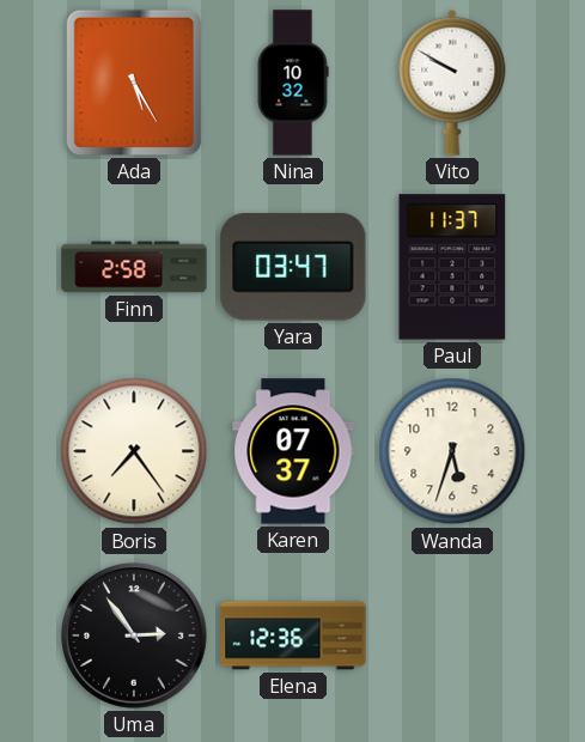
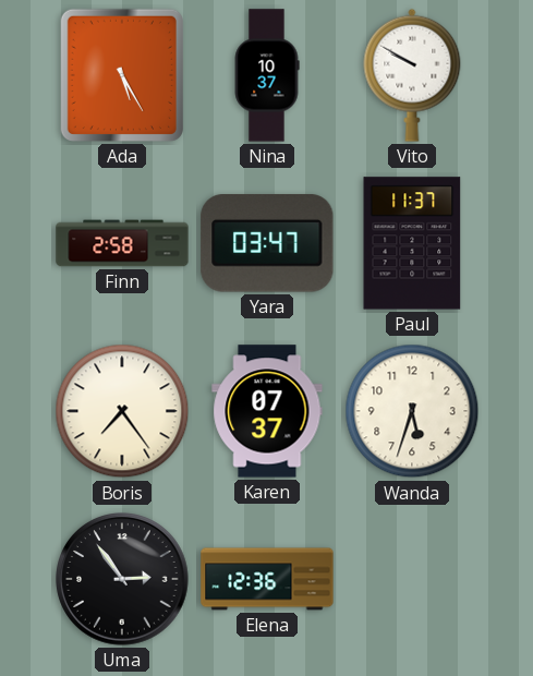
Nina: 10:32 -> 10:37
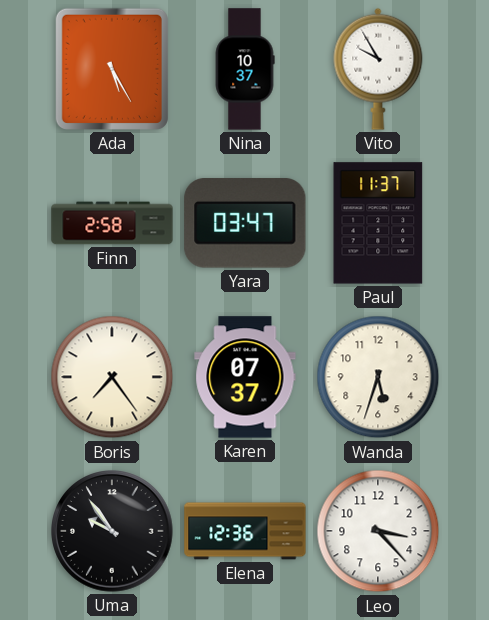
Vito: 9:50 -> 9:55
Uma: 2:54 -> 9:54
Leo: none -> 3:23
